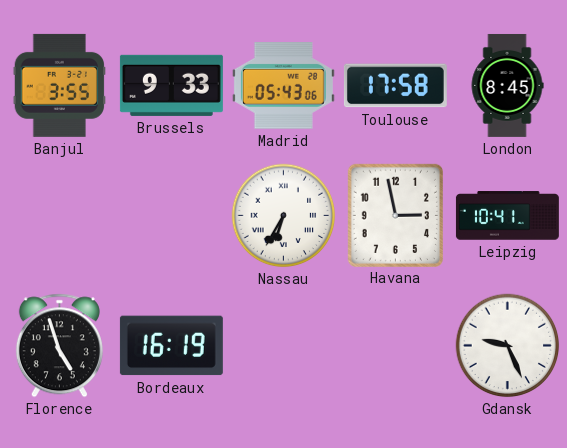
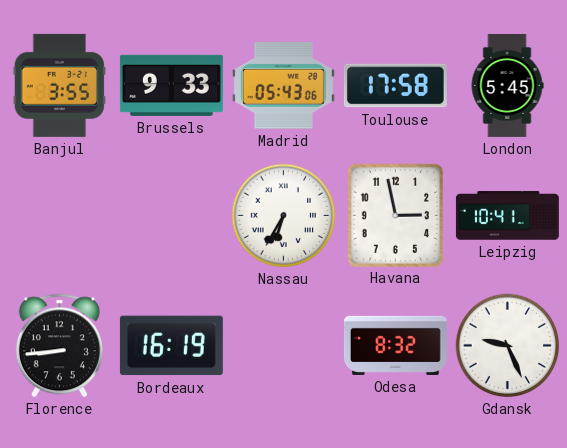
London: 8:45 -> 5:45
Florence: 4:57 -> 8:44
Odesa: none -> 8:32
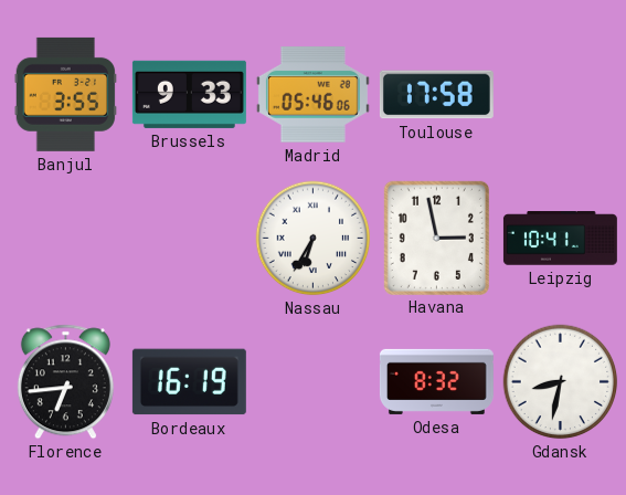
Madrid: 05:43 -> 05:46
London: 5:45 -> none
Florence: 8:44 -> 6:44
Gdansk: 9:26 -> 8:32
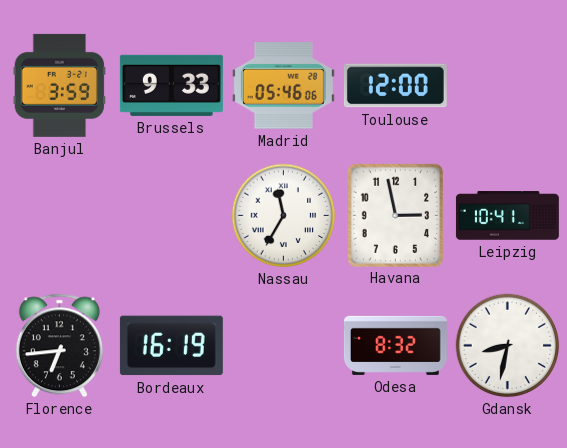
Banjul: 3:55 -> 3:59
Toulouse: 17:58 -> 12:00
Nassau: 6:35 -> 11:35
